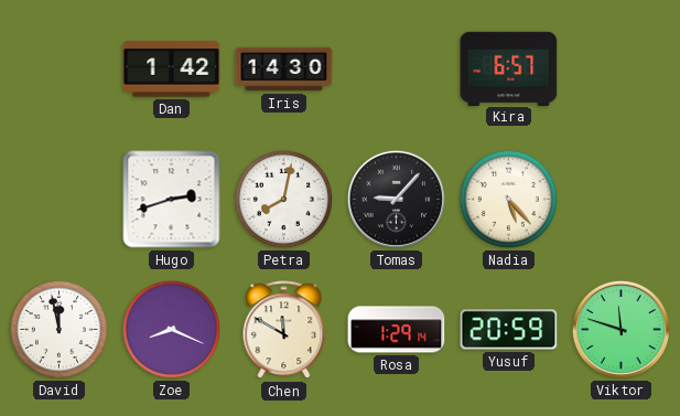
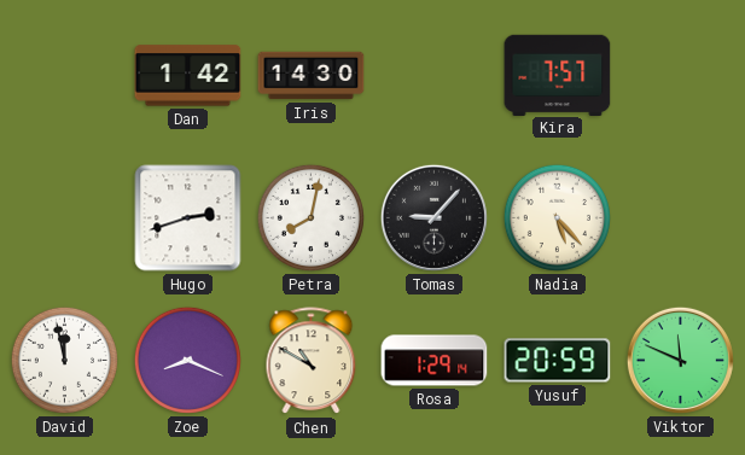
Kira: 6:57 -> 7:57
Chen: 11:50 -> 10:50
Viktor: 11:48 -> 11:49
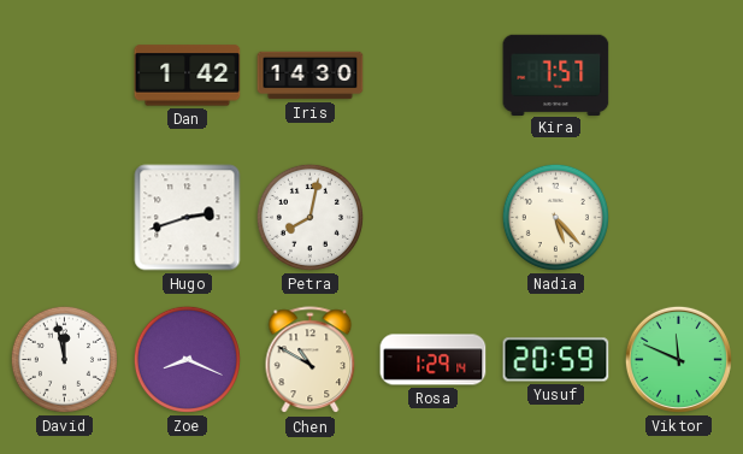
Tomas: 9:07 -> none
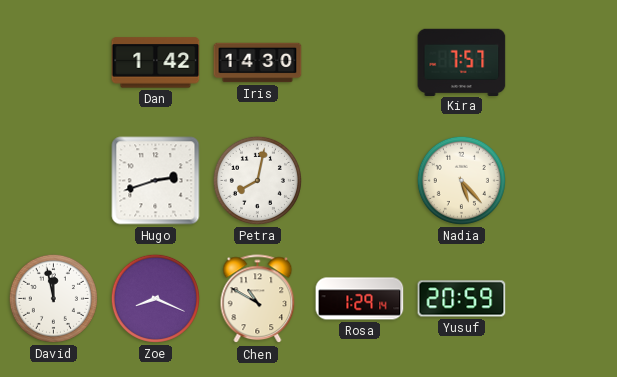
Viktor: 11:49 -> none
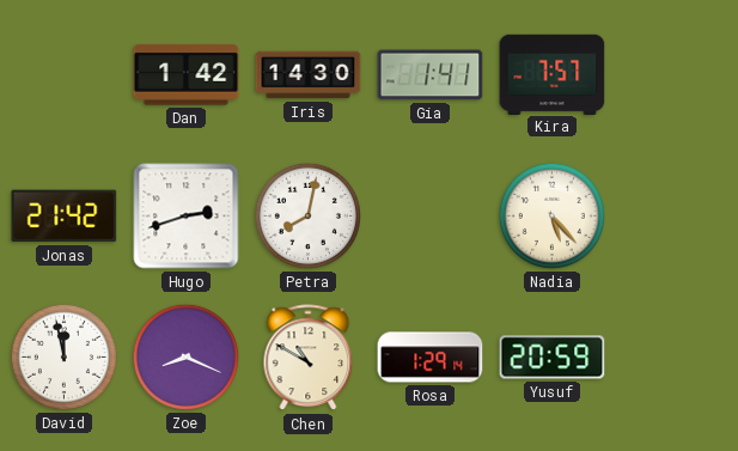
Gia: none -> 1:41
Jonas: none -> 21:42
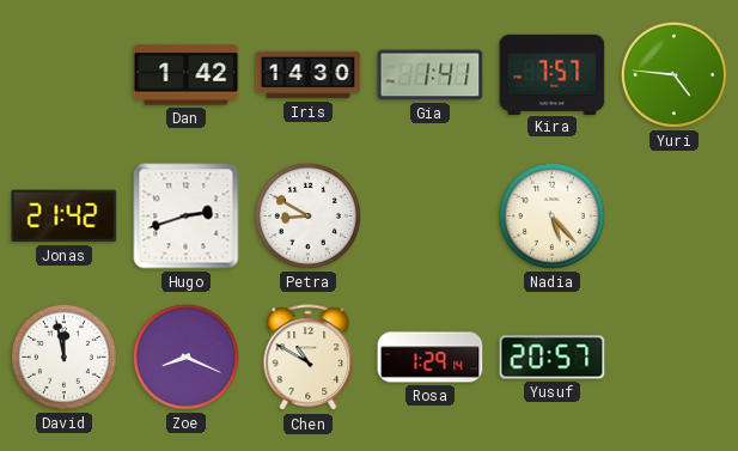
Yuri: none -> 4:46
Petra: 8:02 -> 8:50
Yusuf: 20:59 -> 20:57
